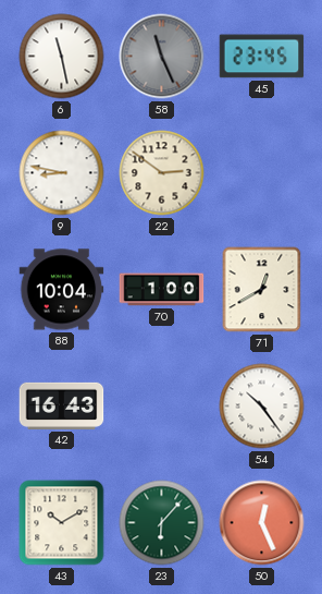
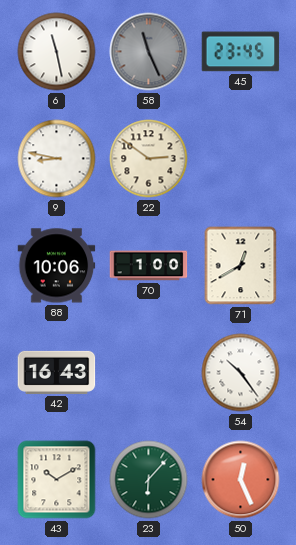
88: 10:04 -> 10:06
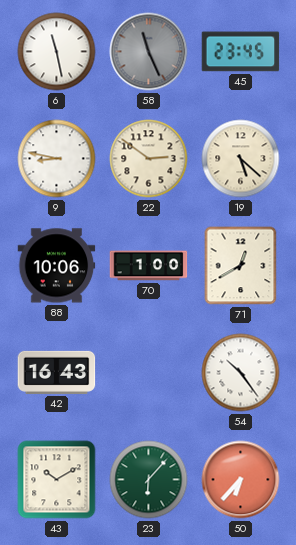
19: none -> 5:22
50: 12:26 -> 6:37
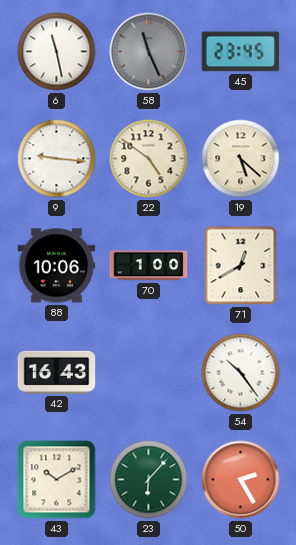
9: 8:47 -> 9:16
22: 2:51 -> 4:51
50: 6:37 -> 2:25
